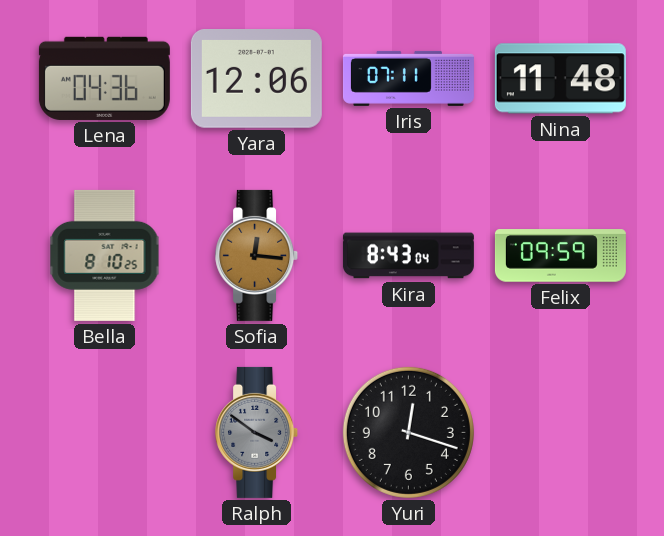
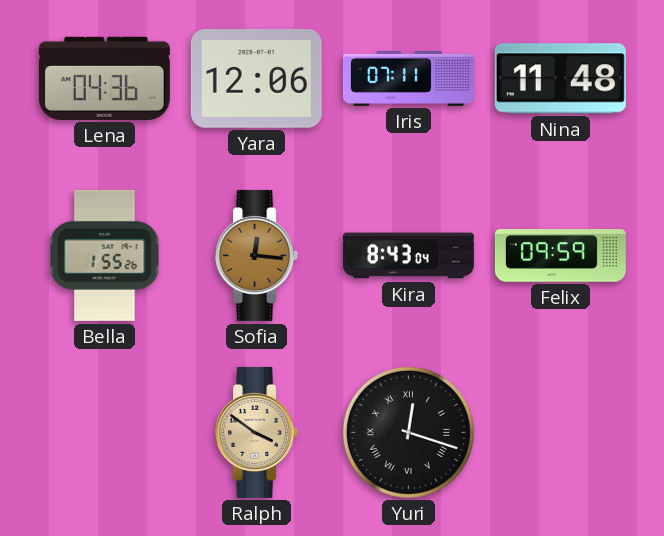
Bella: 8:10 -> 1:55
Ralph dial: grey -> champagne
Yuri numerals: Arabic -> Roman
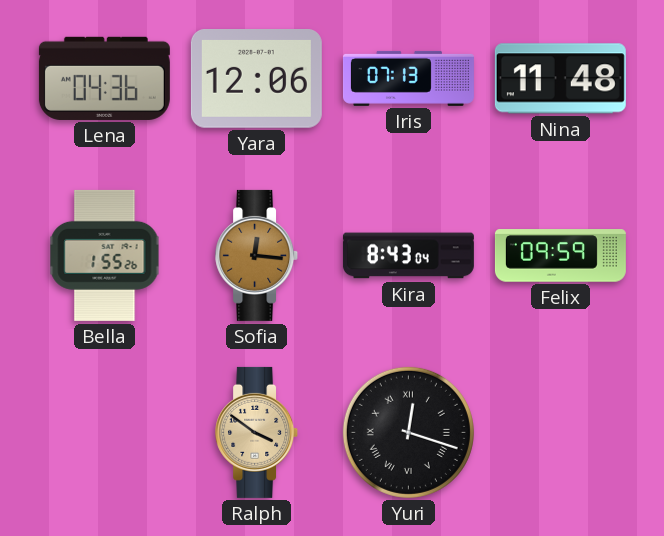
Iris: 07:11 -> 07:13
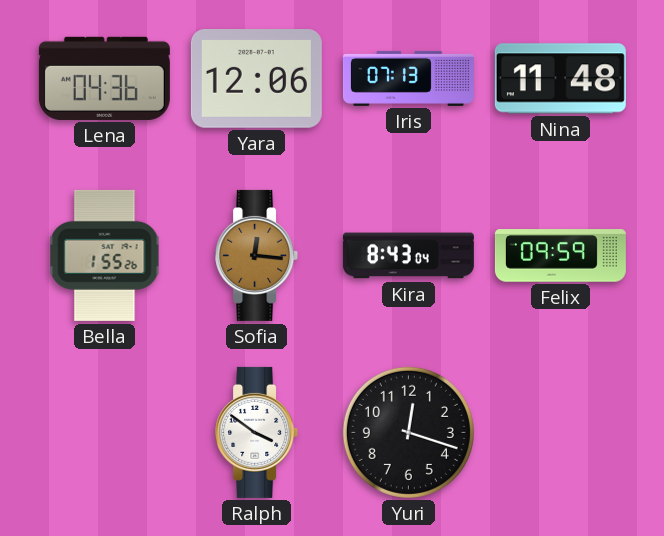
Ralph dial: champagne -> white
Yuri numerals: Roman -> Arabic
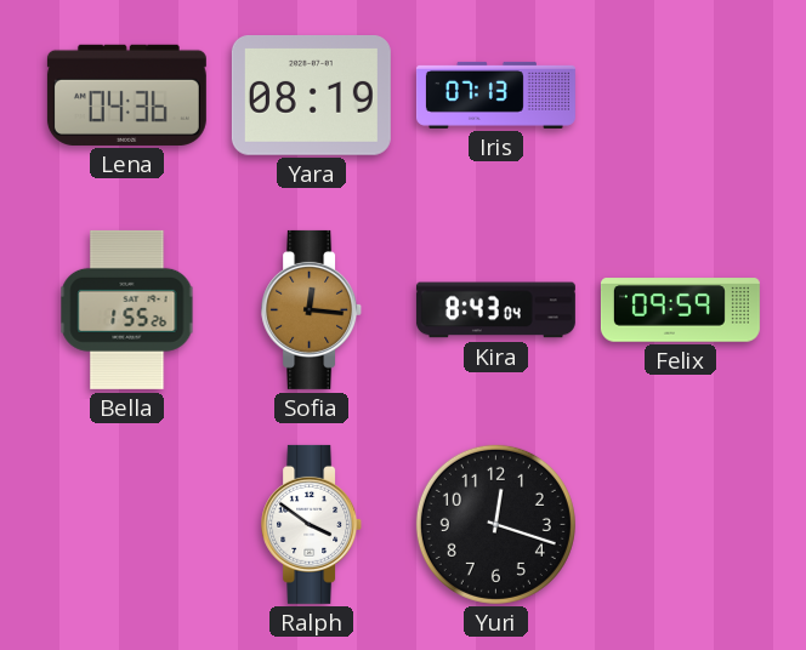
Yara: 12:06 -> 08:19
Nina: 11:48 -> none
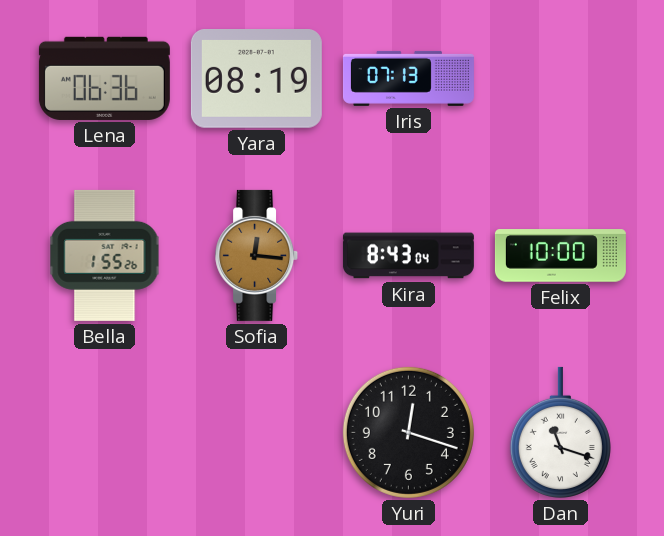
Lena: 04:36 -> 06:36
Felix: 09:59 -> 10:00
Ralph: 3:51 -> none
Dan: none -> 11:18
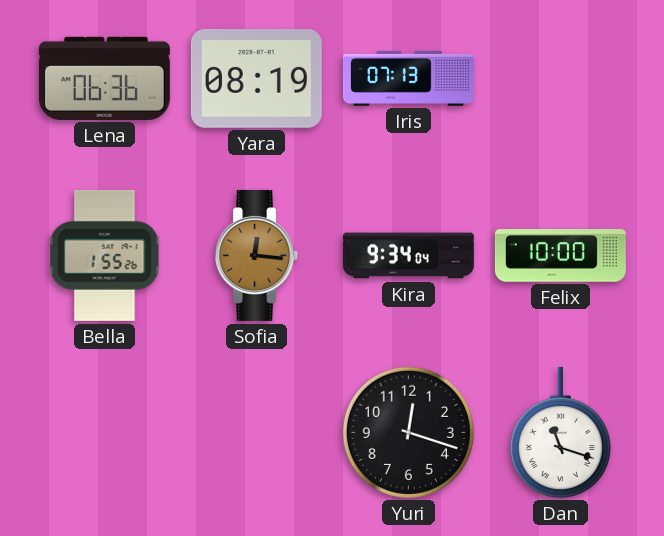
Kira: 8:43 -> 9:34
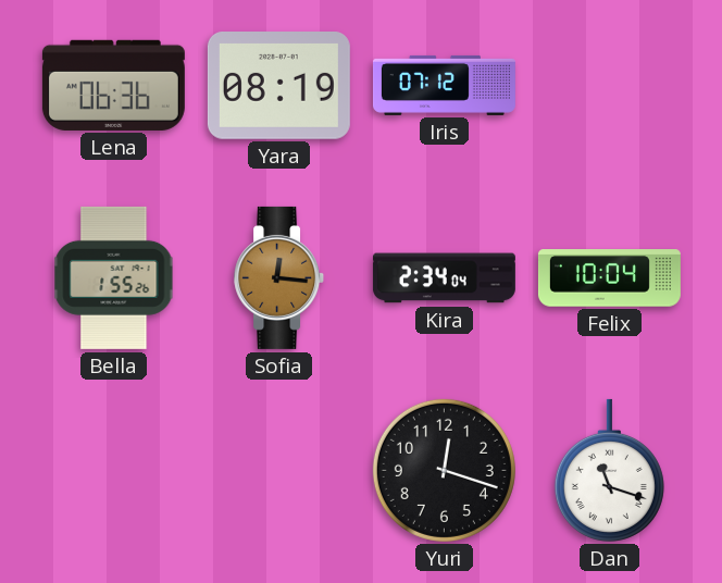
Iris: 07:13 -> 07:12
Kira: 9:34 -> 2:34
Felix: 10:00 -> 10:04
